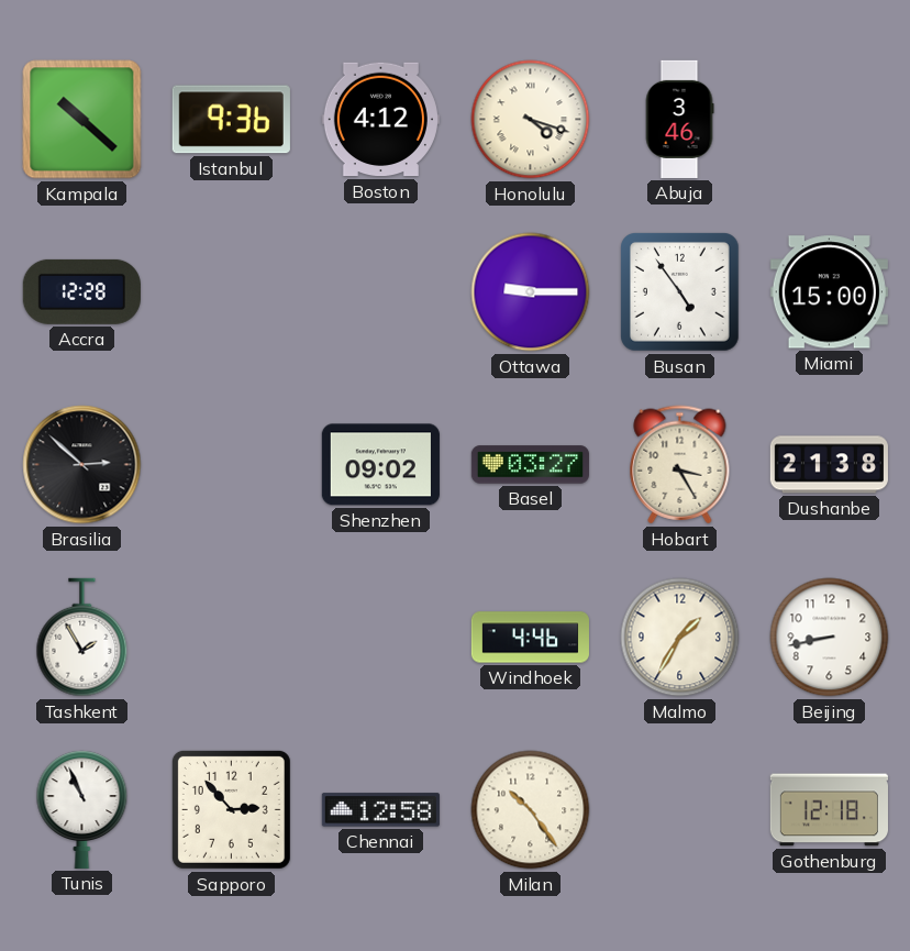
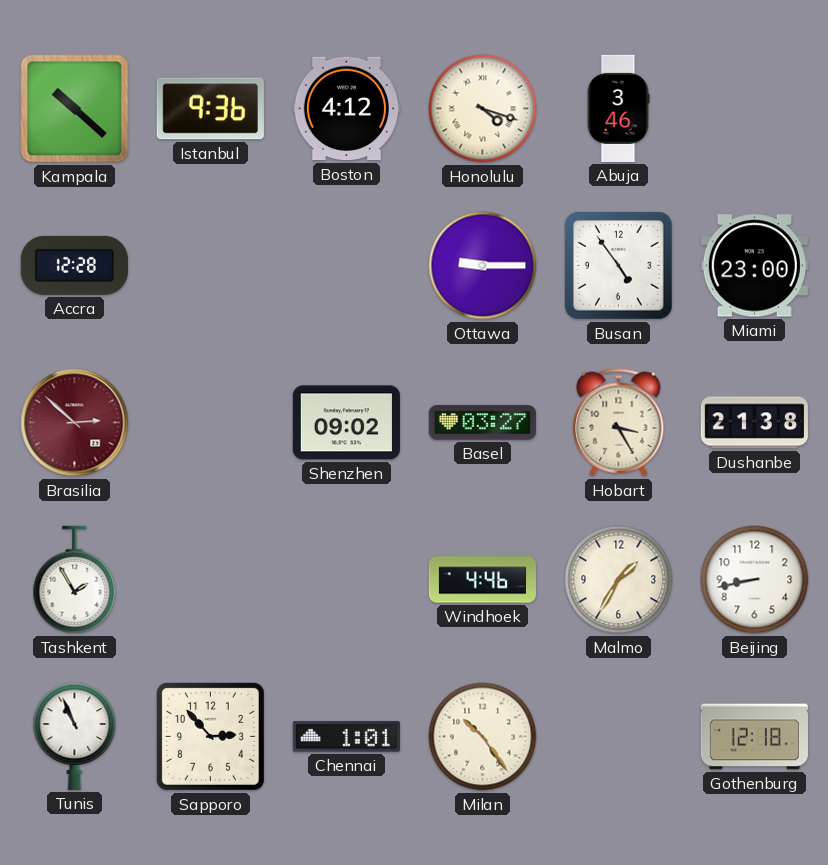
Miami: 15:00 -> 23:00
Brasilia dial: black -> burgundy
Chennai: 12:58 -> 1:01
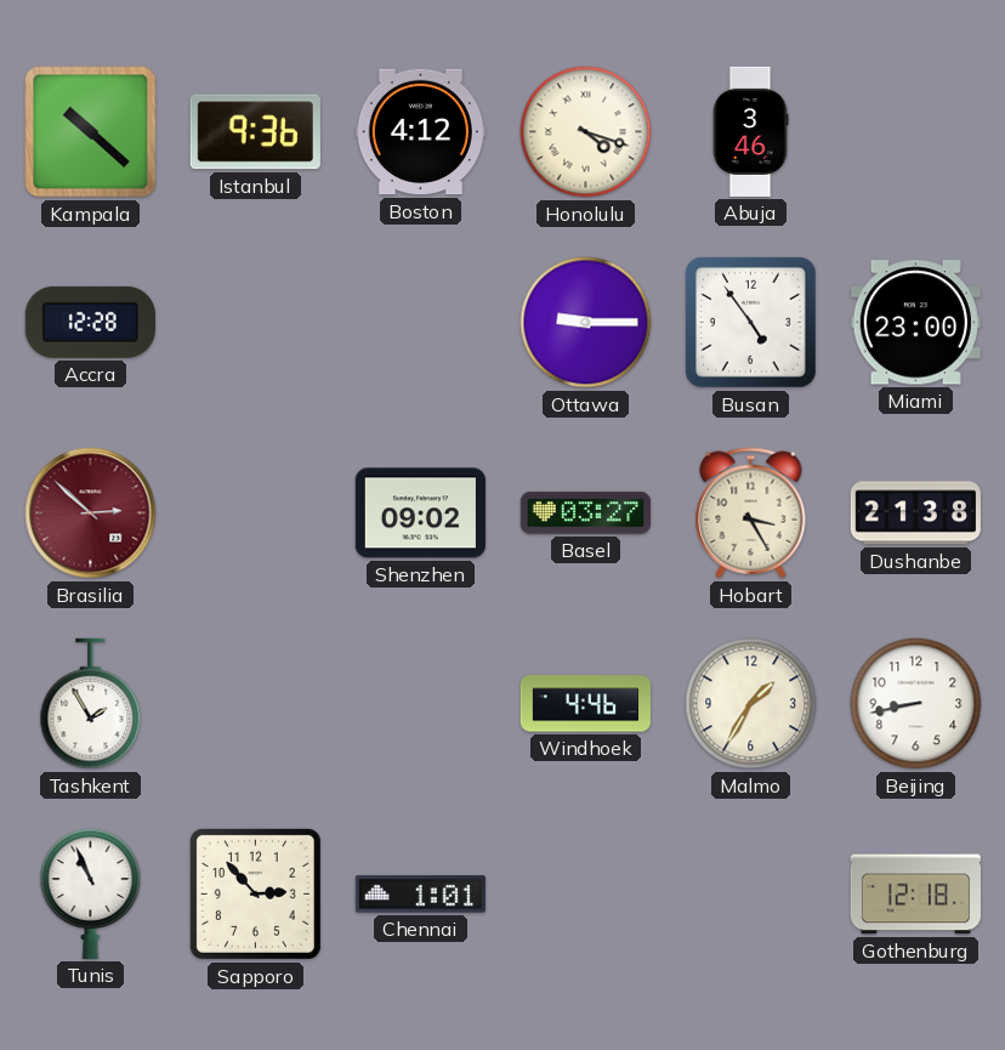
Milan: 10:24 -> none
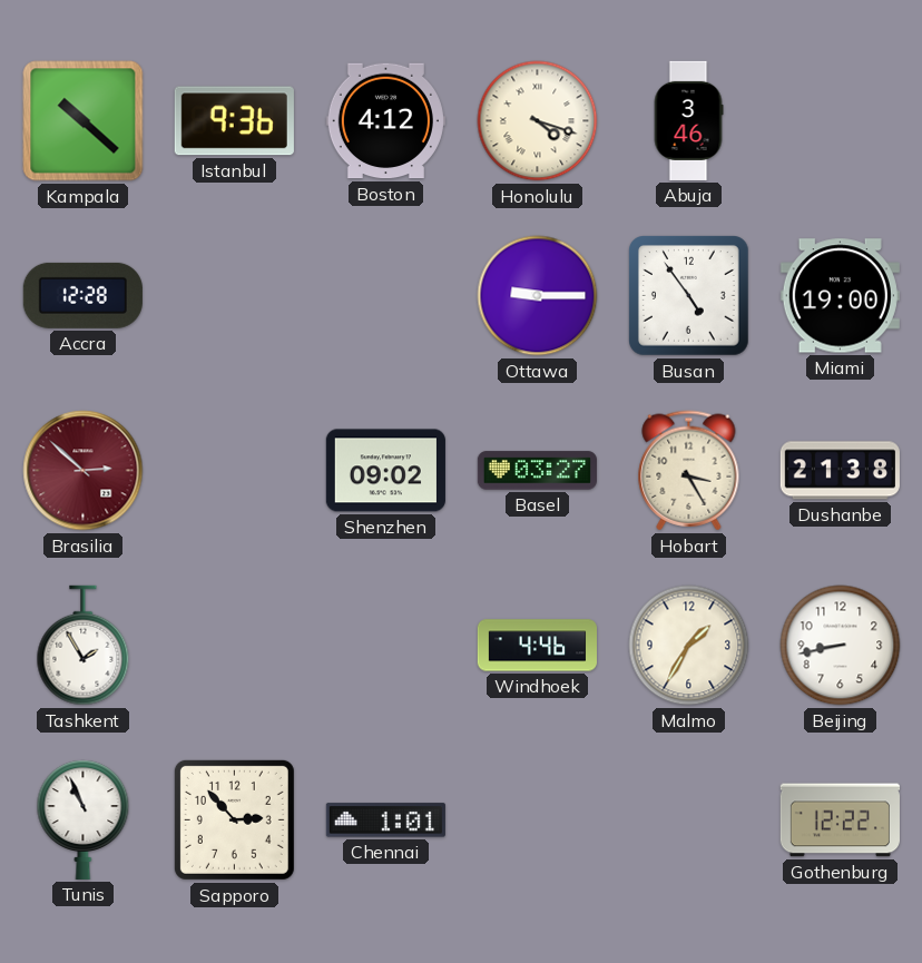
Miami: 23:00 -> 19:00
Gothenburg: 12:18 -> 12:22
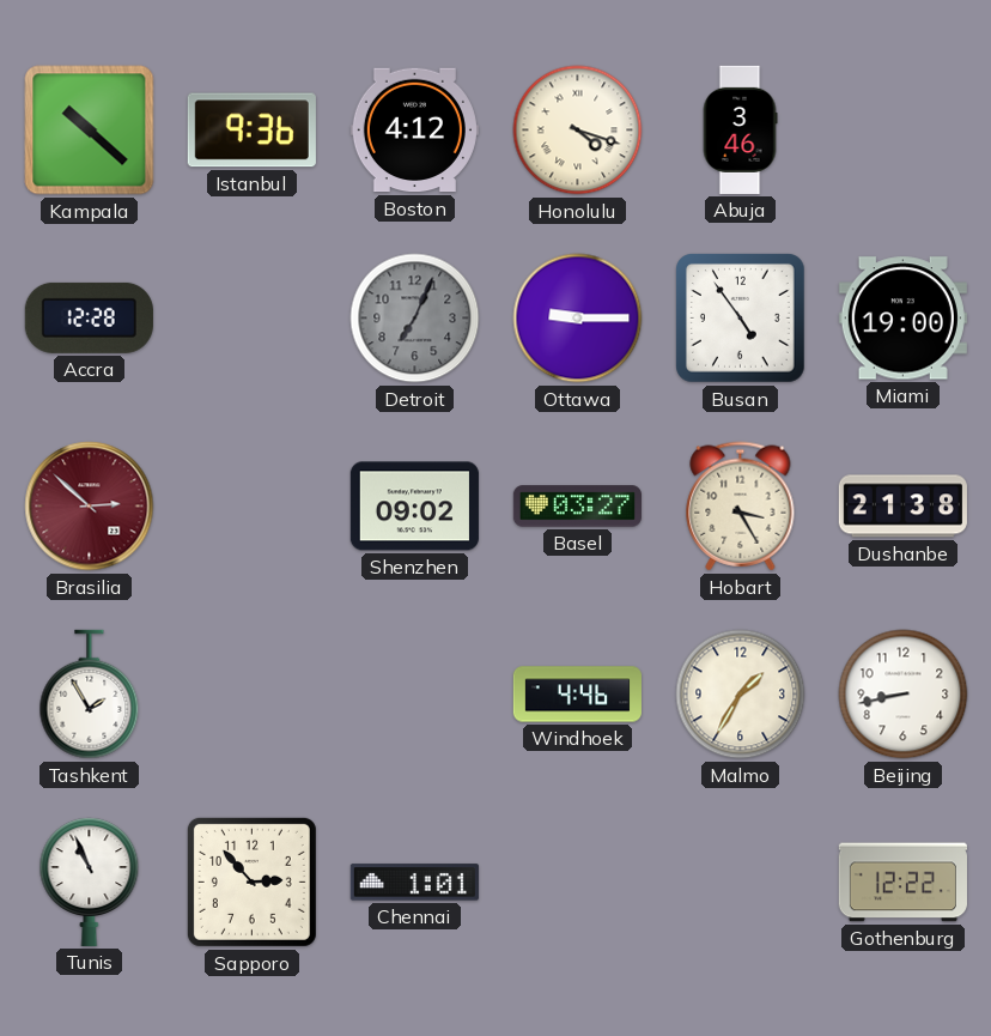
Detroit: none -> 7:04
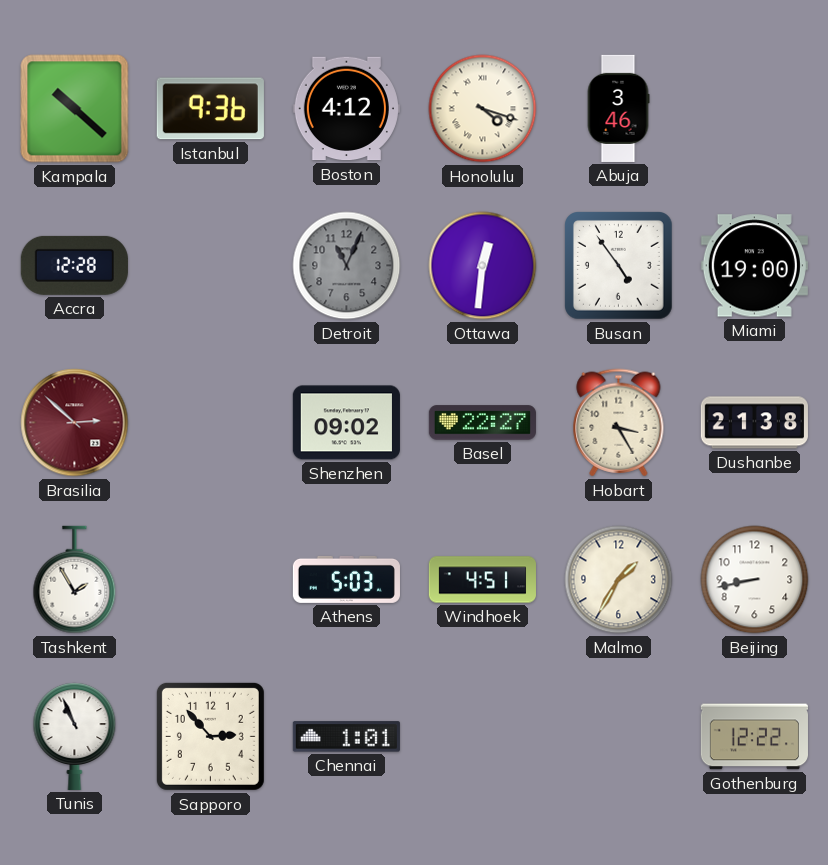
Detroit: 7:04 -> 11:04
Ottawa: 9:15 -> 12:31
Basel: 03:27 -> 22:27
Athens: none -> 5:03
Windhoek: 4:46 -> 4:51
